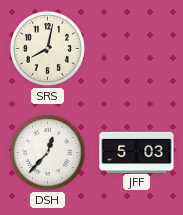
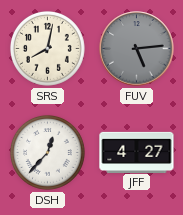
FUV: none -> 5:14
JFF: 5:03 -> 4:27
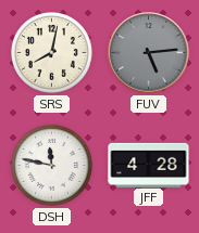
DSH: 12:37 -> 11:47
JFF: 4:27 -> 4:28
